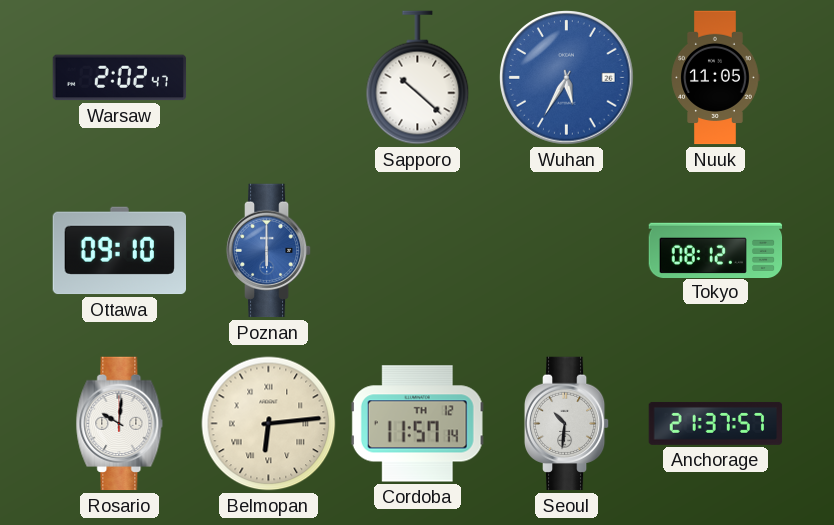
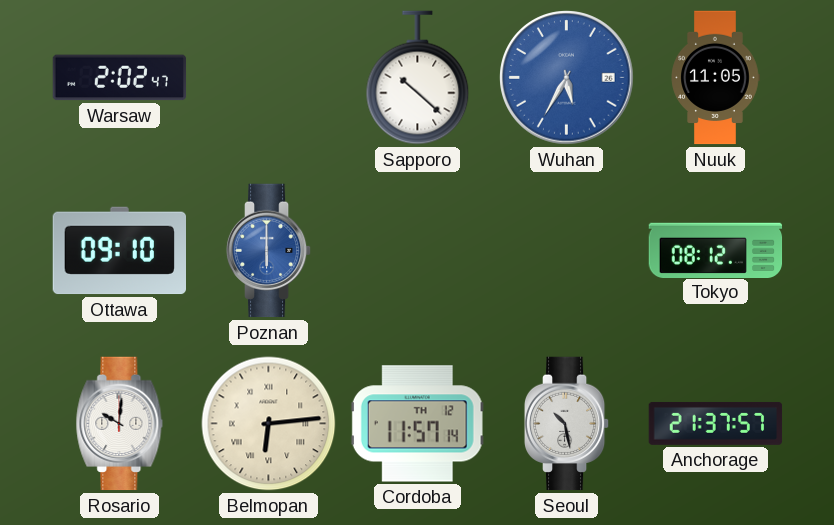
Seoul: 10:31 -> 10:28
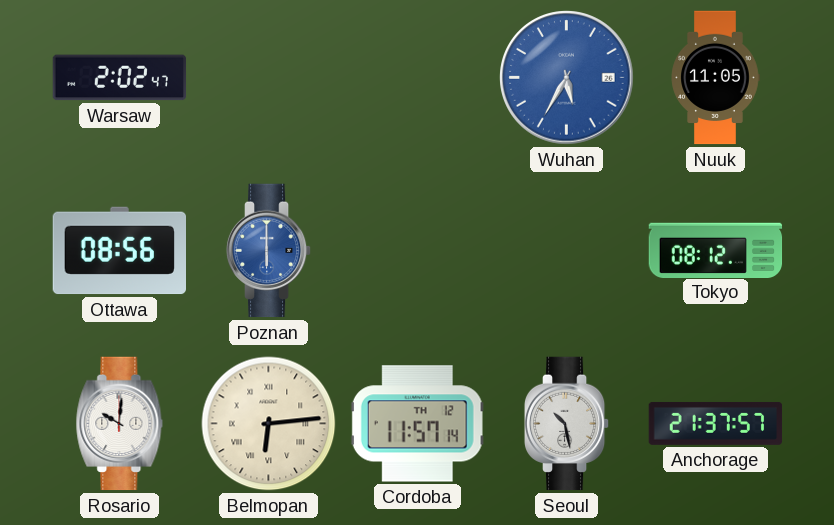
Sapporo: 10:22 -> none
Ottawa: 09:10 -> 08:56
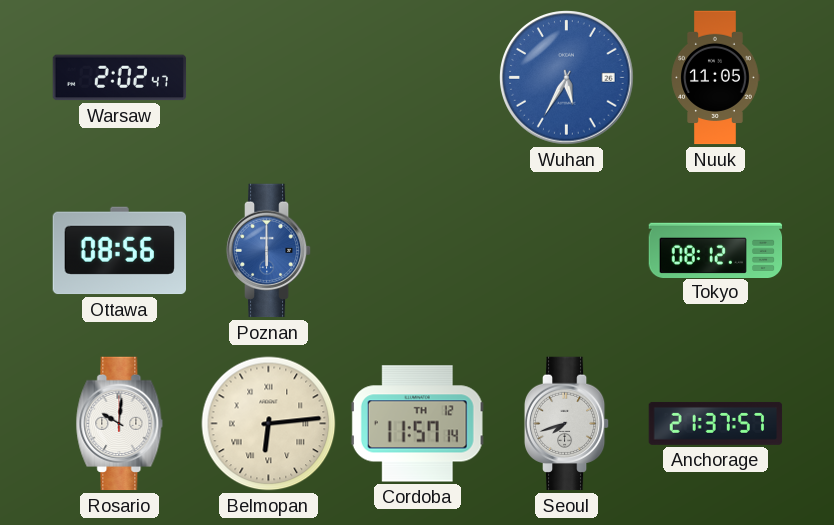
Seoul: 10:28 -> 7:42
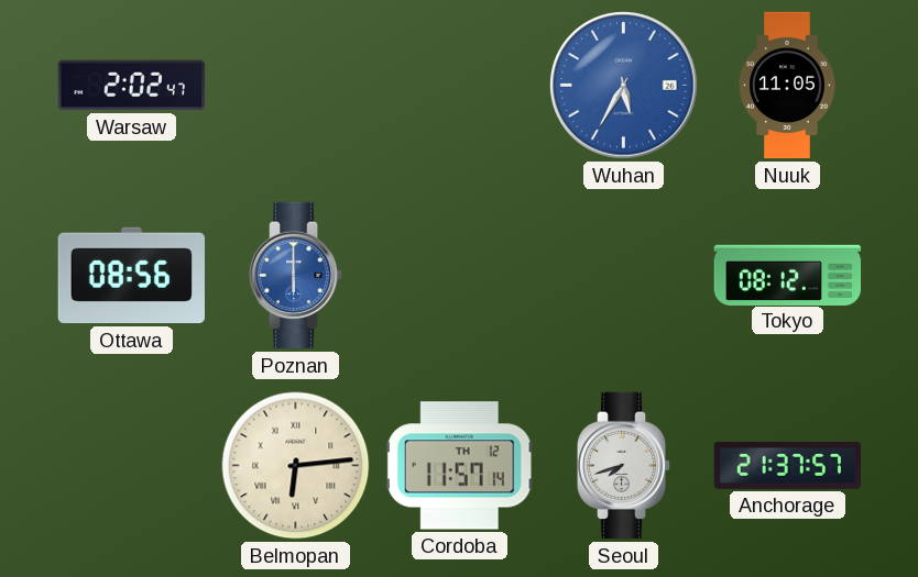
Rosario: 10:01 -> none
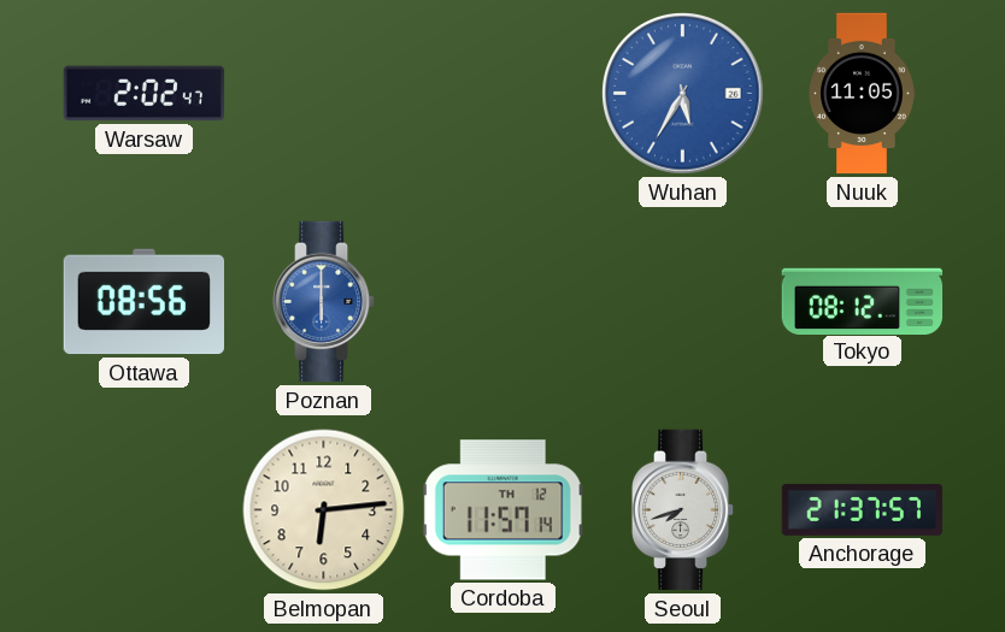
Belmopan numerals: Roman -> Arabic
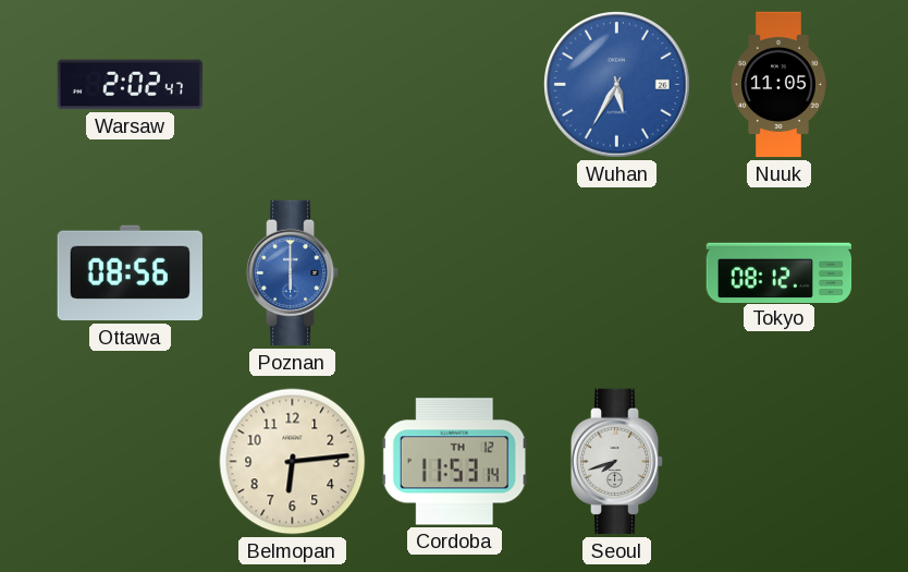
Cordoba: 11:57 -> 11:53
Anchorage: 21:37 -> none
